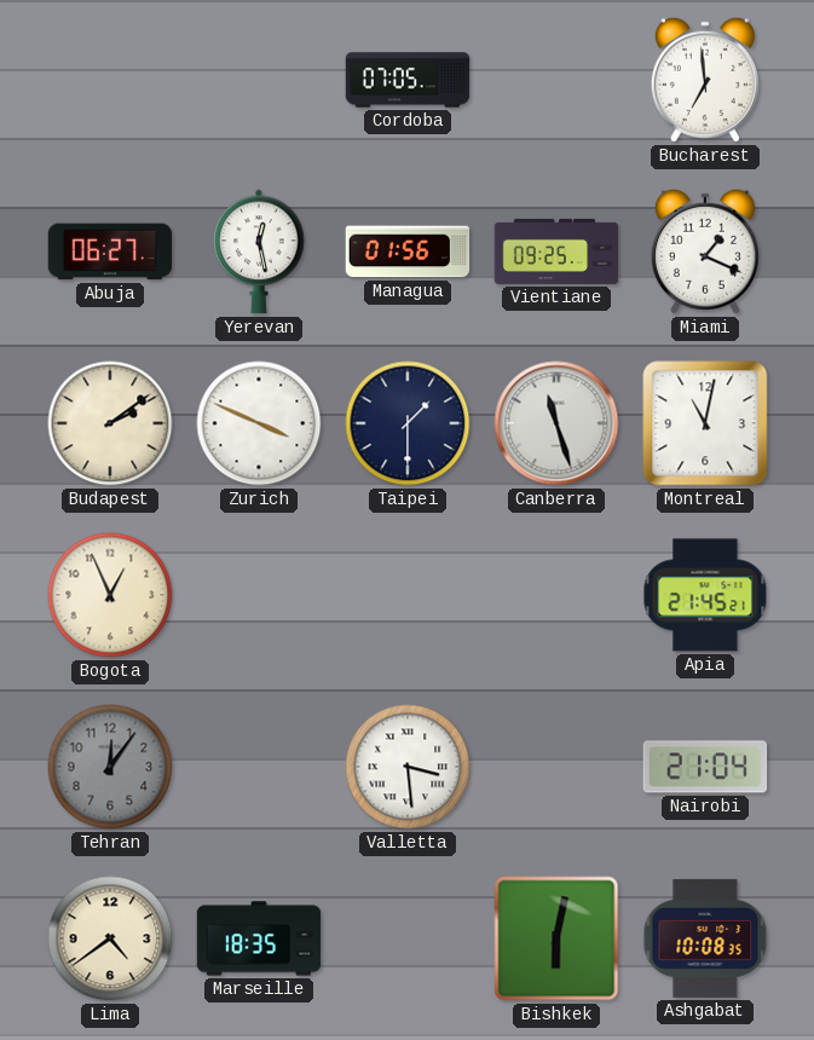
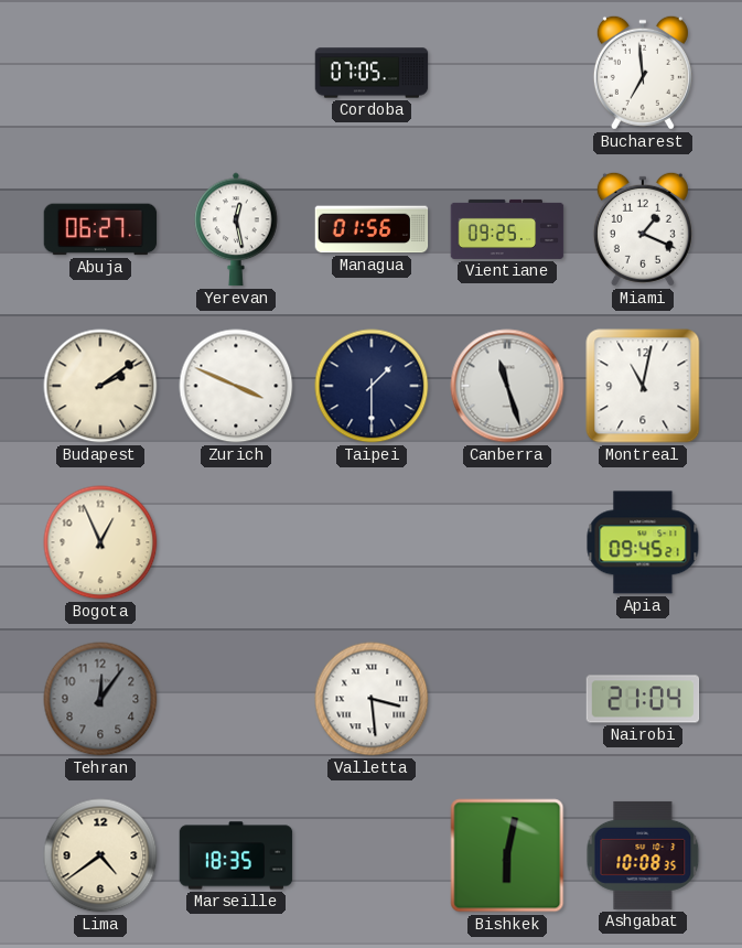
Apia: 21:45 -> 09:45
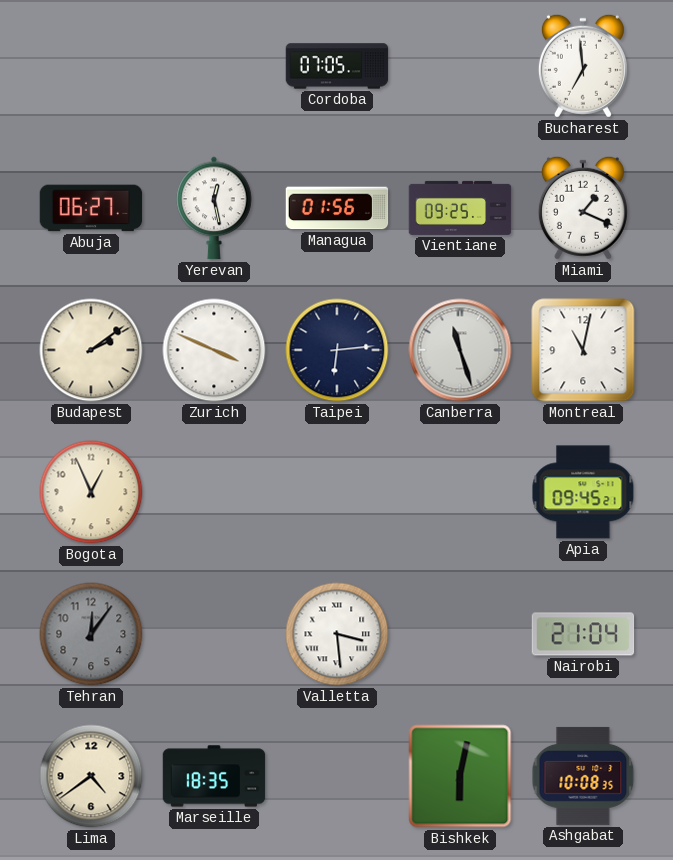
Taipei: 1:30 -> 6:14
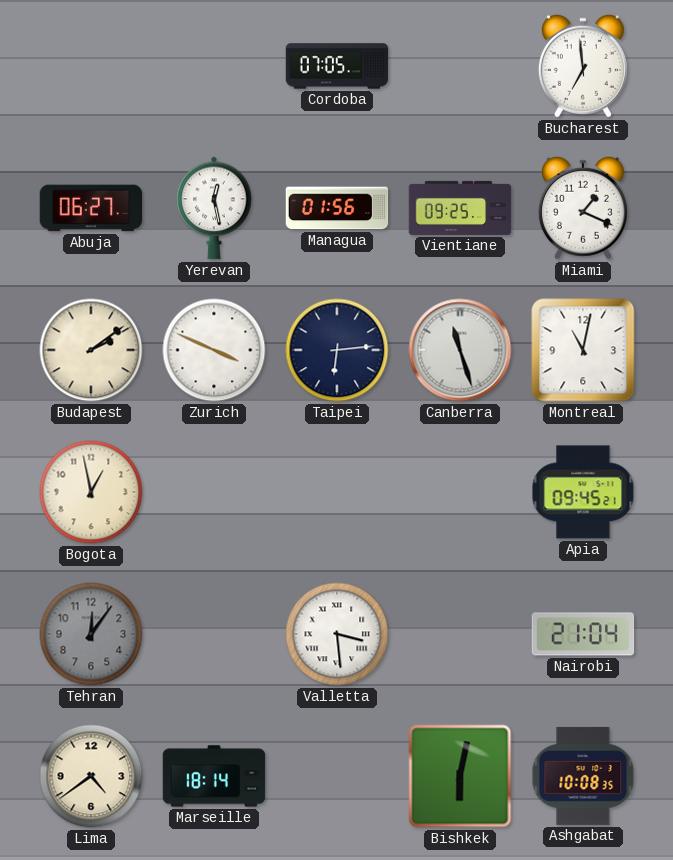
Bogota: 12:56 -> 12:58
Marseille: 18:35 -> 18:14
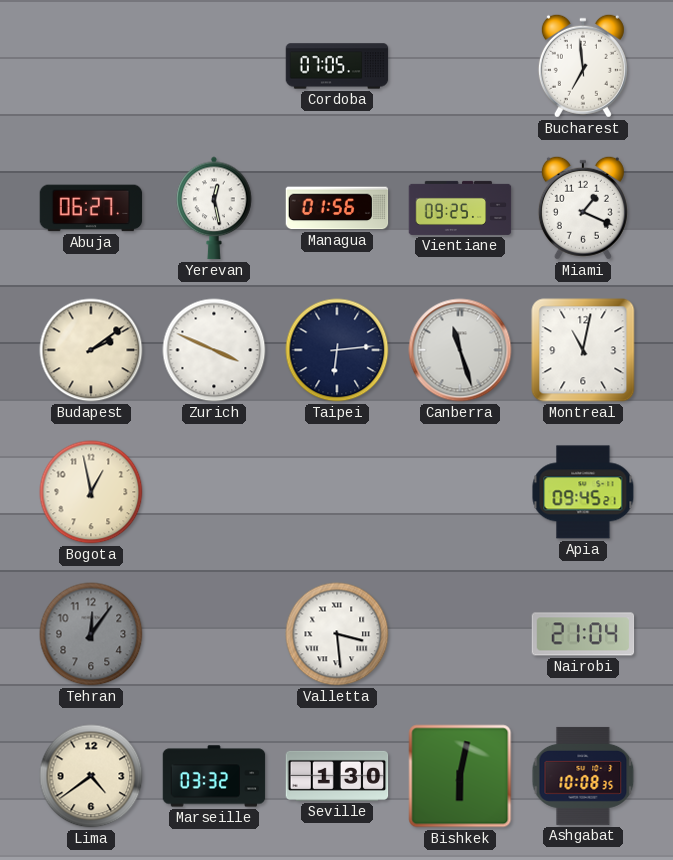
Marseille: 18:14 -> 03:32
Seville: none -> 1:30
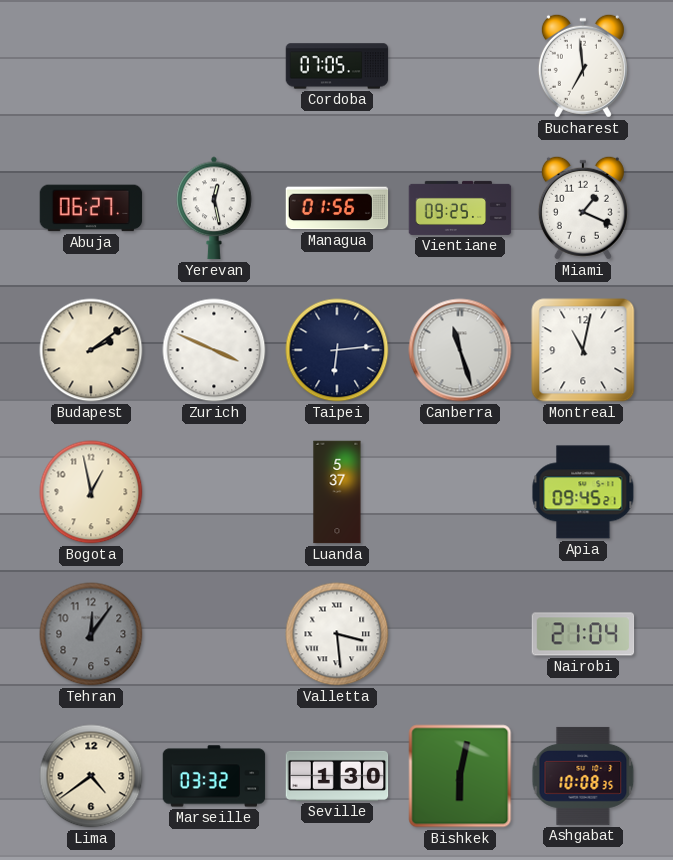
Luanda: none -> 5:37
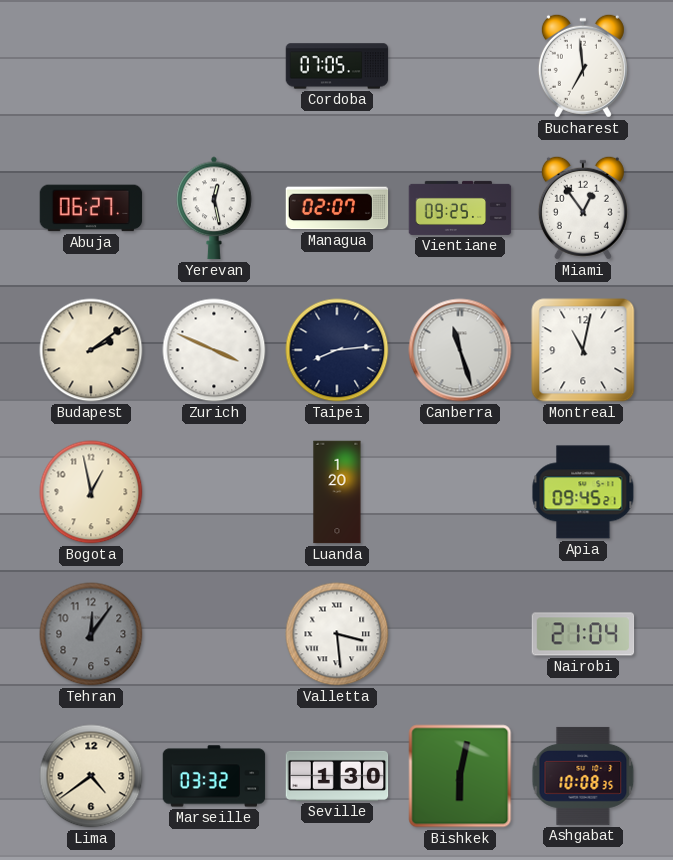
Managua: 01:56 -> 02:07
Miami: 1:19 -> 12:54
Taipei: 6:14 -> 8:14
Luanda: 5:37 -> 1:20
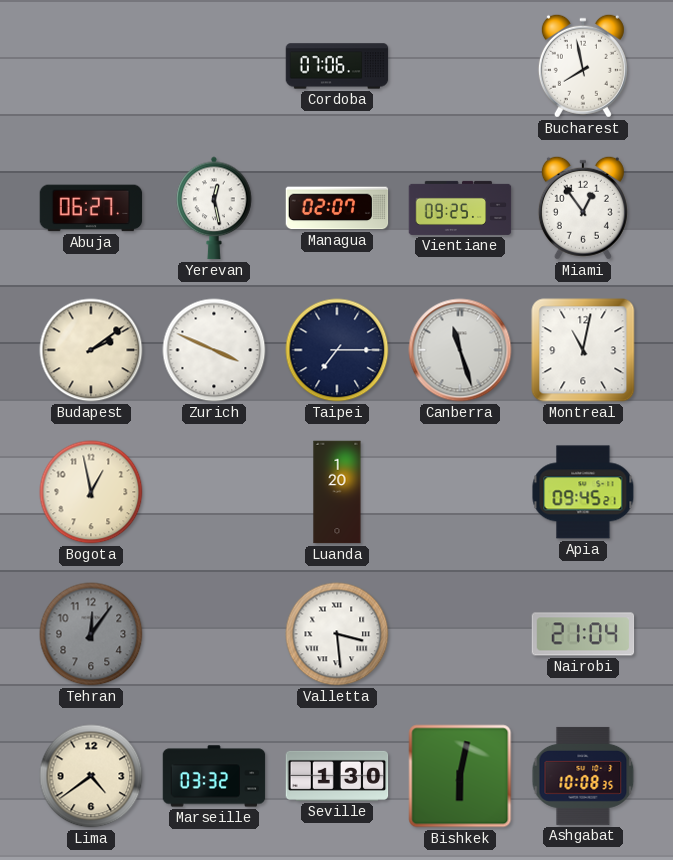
Cordoba: 07:05 -> 07:06
Bucharest: 6:59 -> 7:58
Taipei: 8:14 -> 7:15
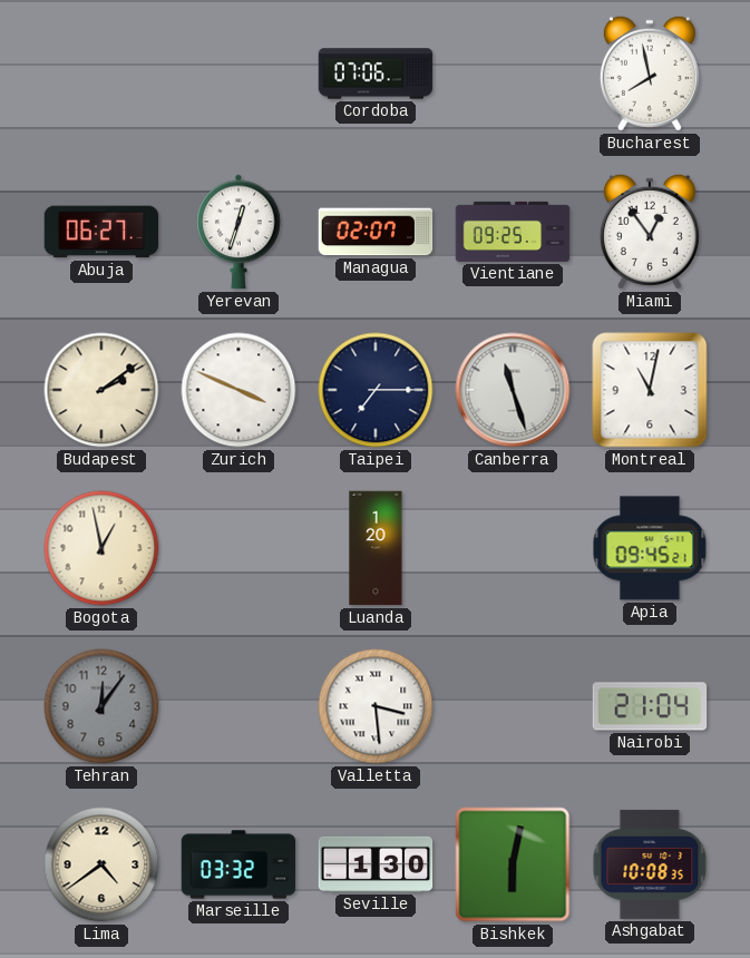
Yerevan: 12:28 -> 12:33
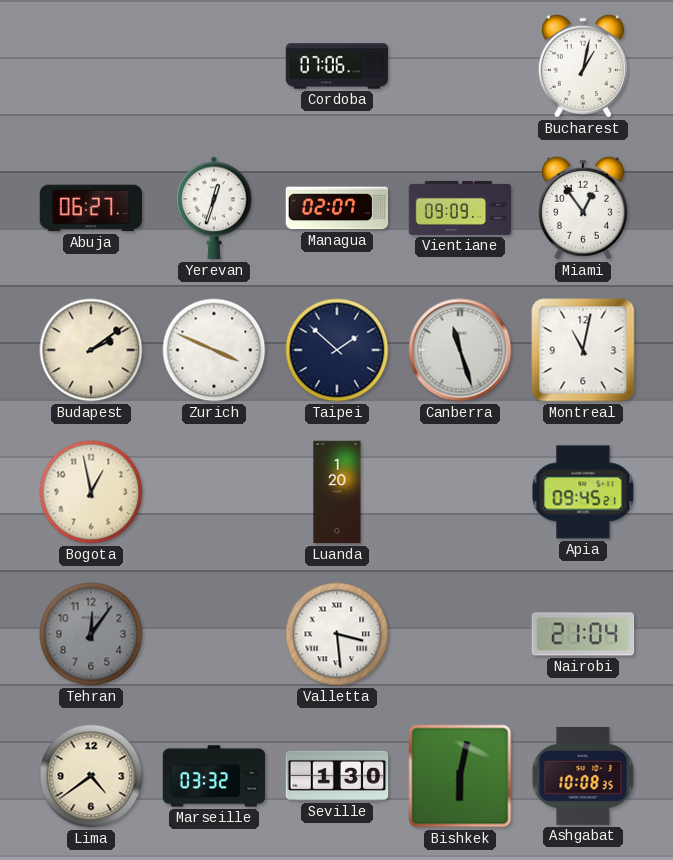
Bucharest: 7:58 -> 1:02
Vientiane: 09:25 -> 09:09
Taipei: 7:15 -> 1:52
